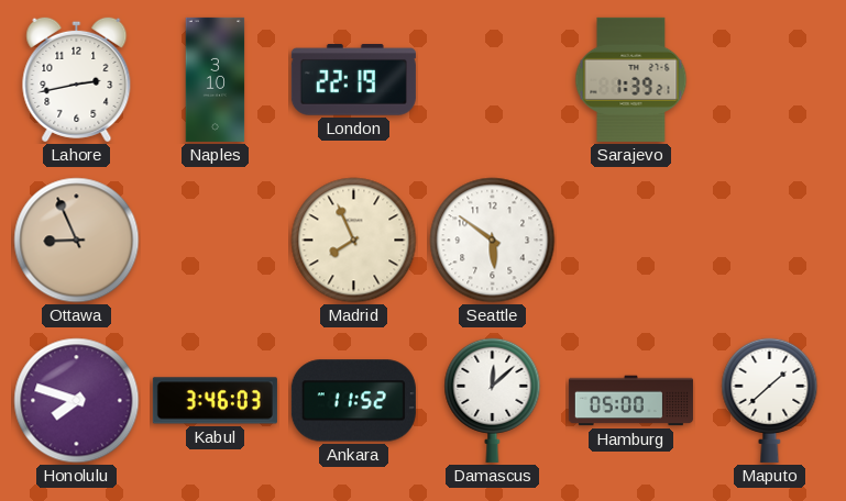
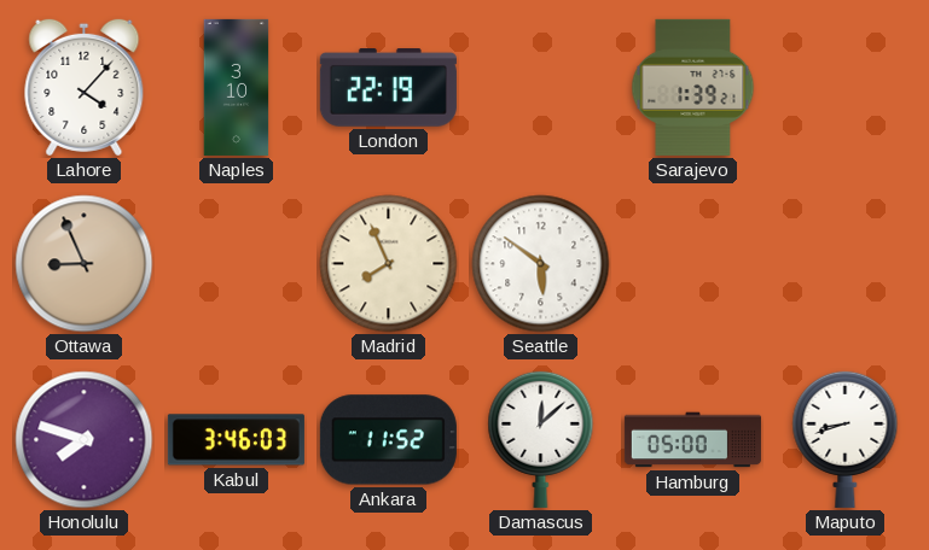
Lahore: 2:43 -> 4:07
Maputo: 1:38 -> 8:42
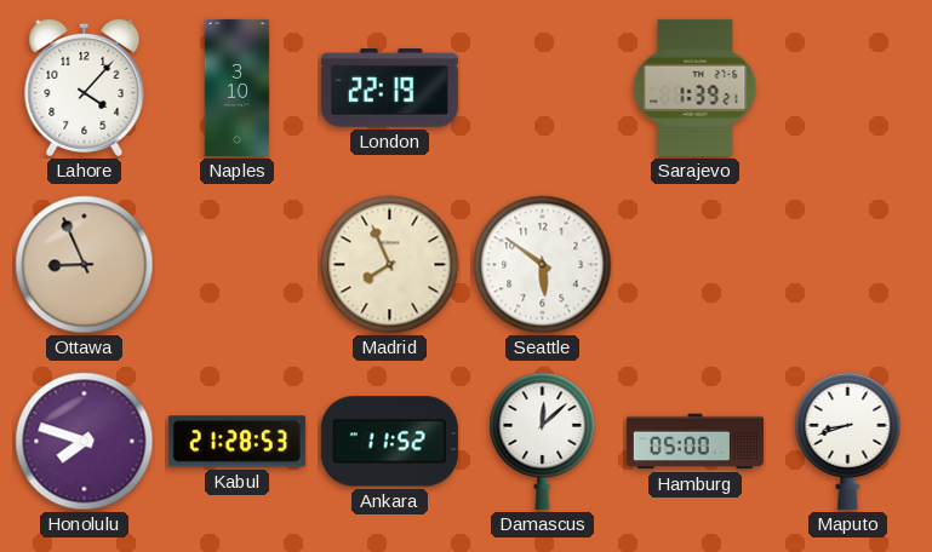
Kabul: 3:46 -> 21:28
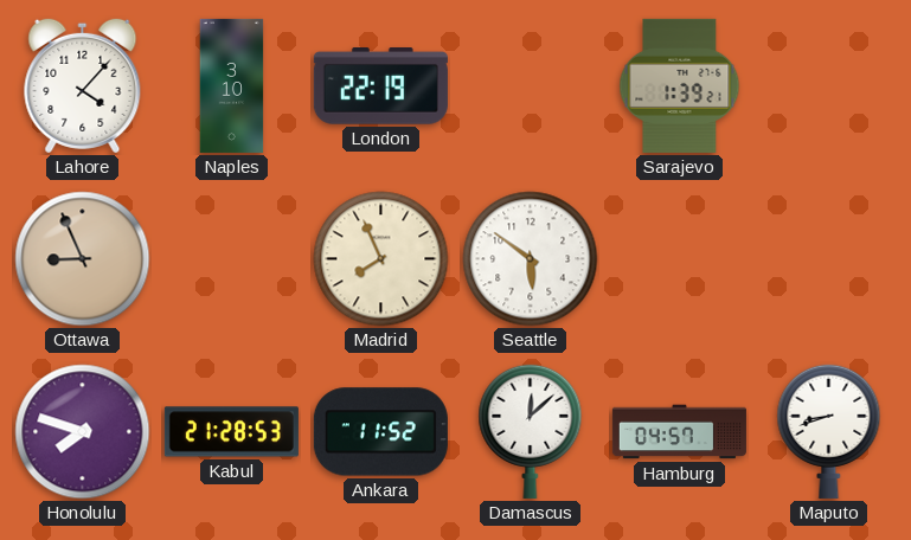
Hamburg: 05:00 -> 04:57
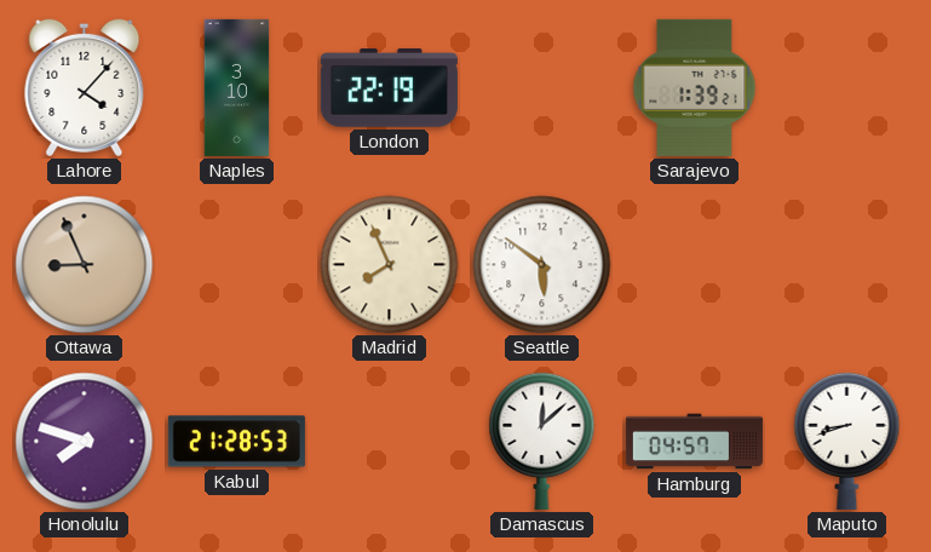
Ankara: 11:52 -> none
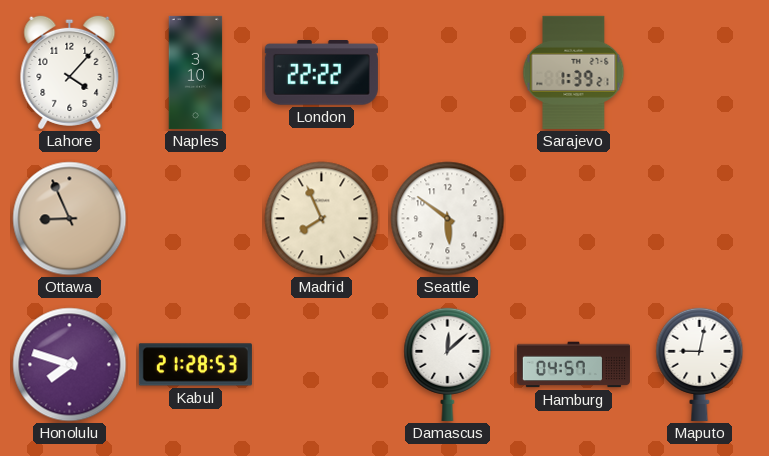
London: 22:19 -> 22:22
Maputo: 8:42 -> 9:02
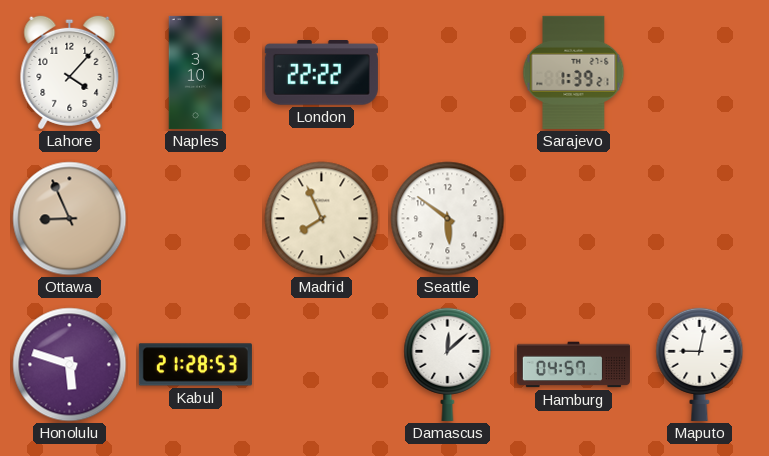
Honolulu: 7:48 -> 5:48
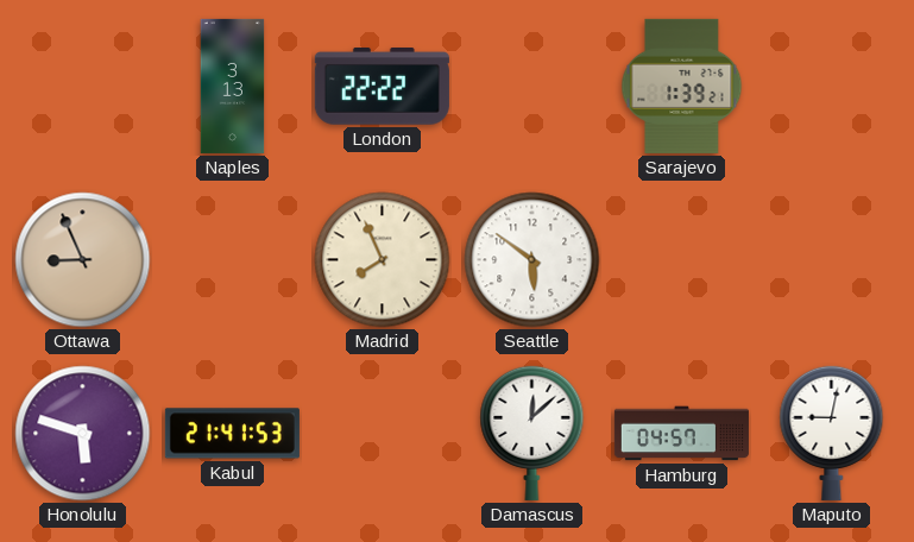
Lahore: 4:07 -> none
Naples: 3:10 -> 3:13
Kabul: 21:28 -> 21:41
